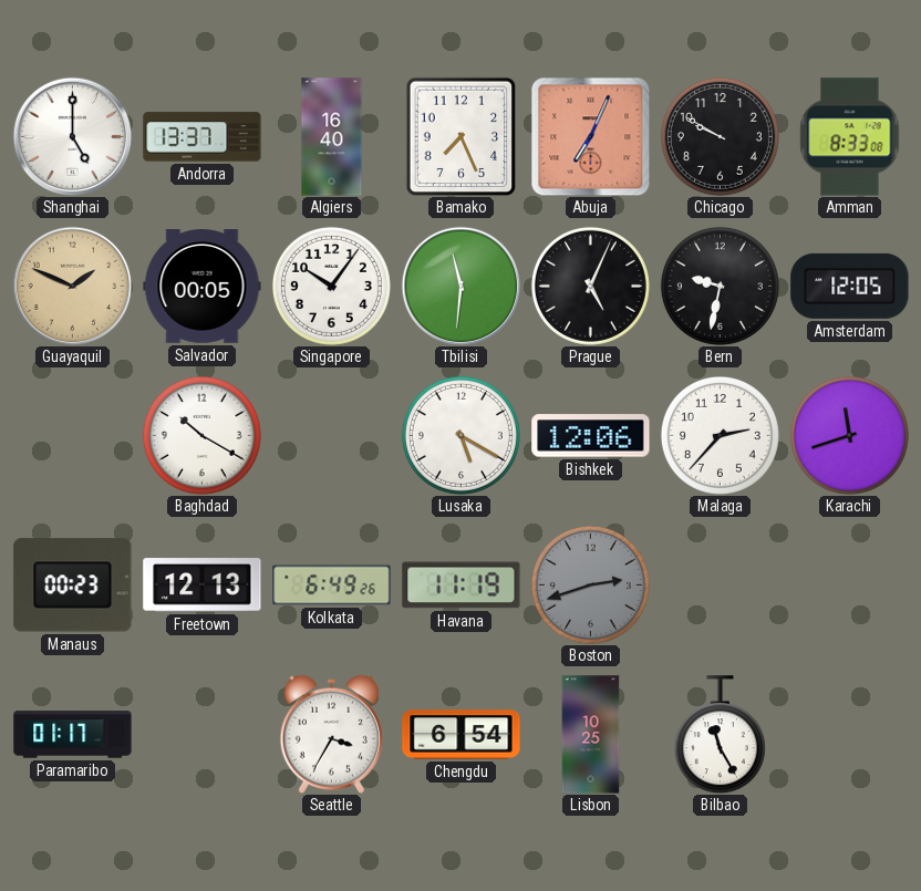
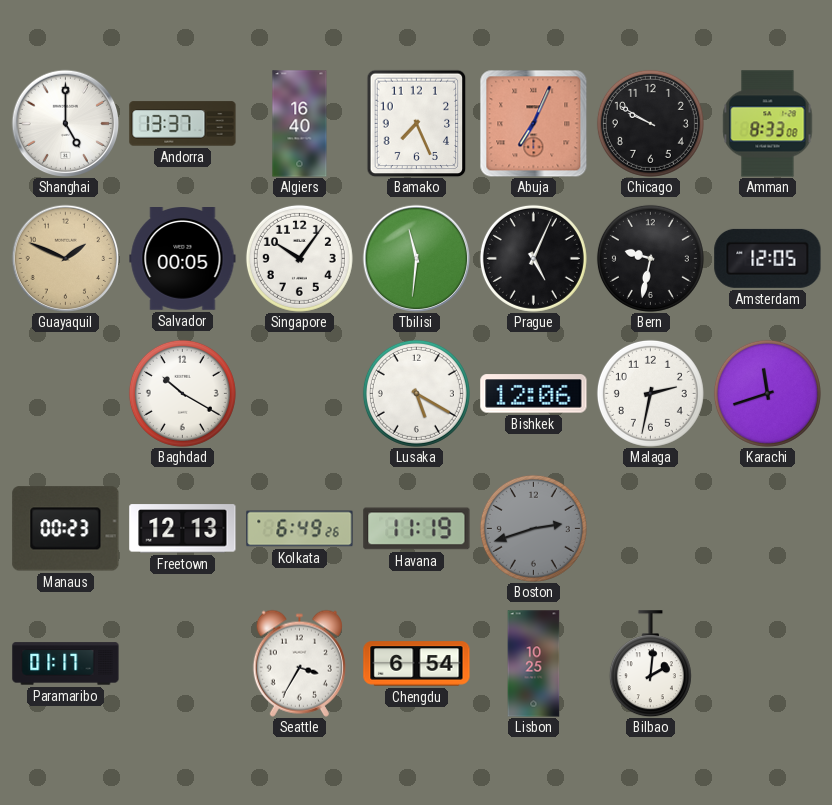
Malaga: 2:37 -> 2:32
Bilbao: 11:25 -> 2:01
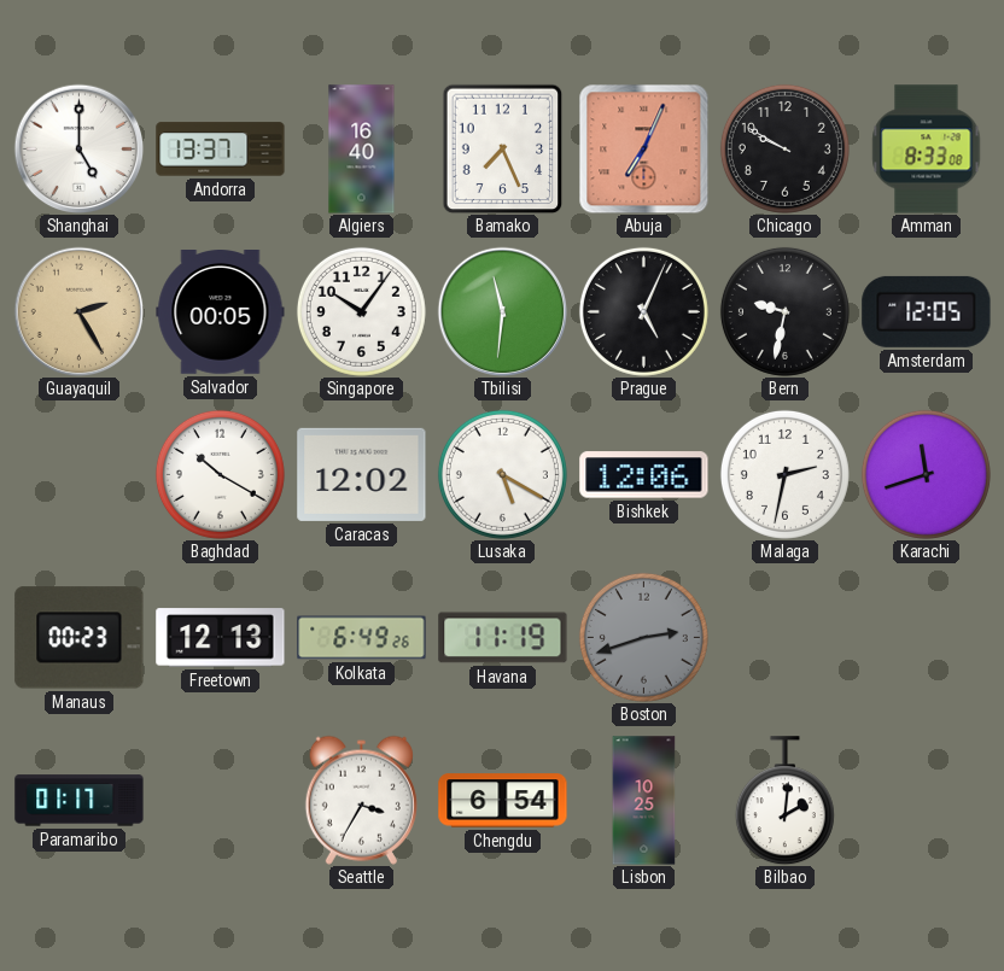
Guayaquil: 1:49 -> 2:25
Caracas: none -> 12:02
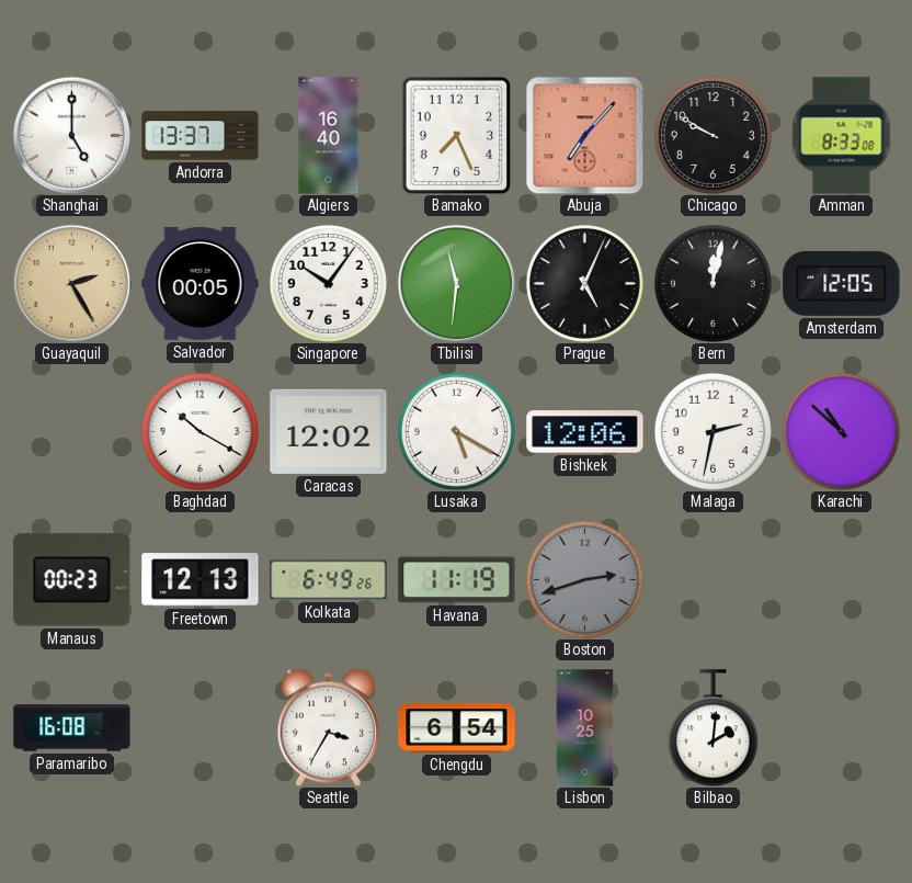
Abuja: 7:04 -> 7:07
Bern: 9:32 -> 12:02
Karachi: 11:42 -> 10:52
Paramaribo: 01:17 -> 16:08
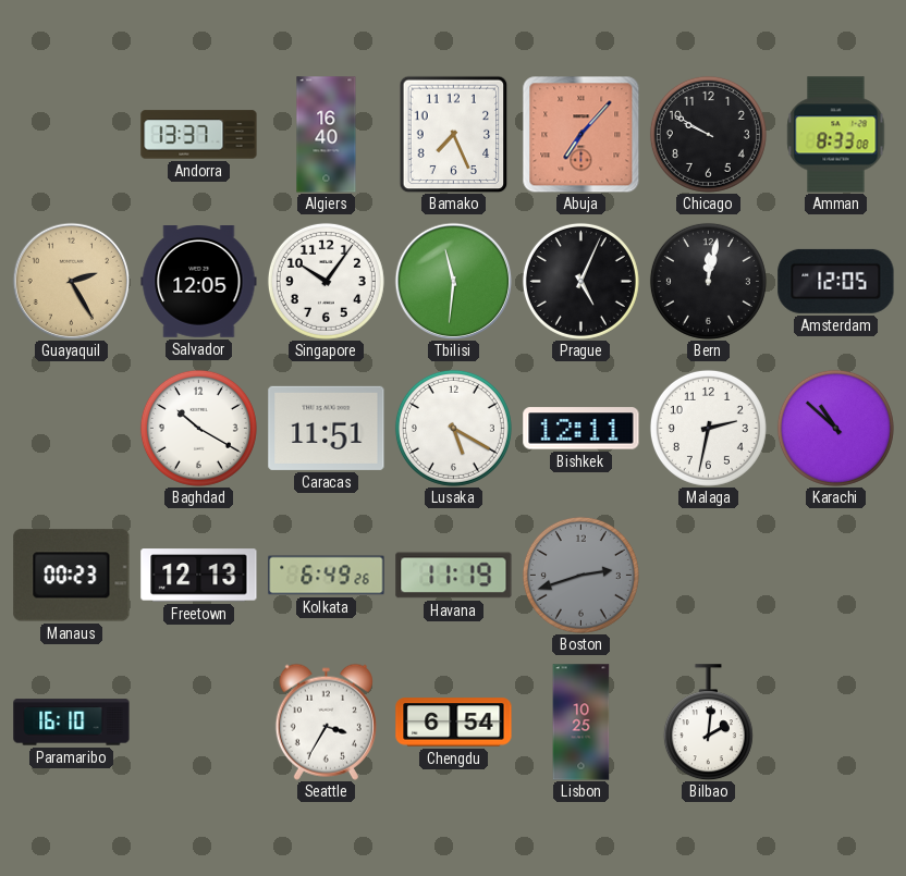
Shanghai: 5:00 -> none
Salvador: 00:05 -> 12:05
Caracas: 12:02 -> 11:51
Bishkek: 12:06 -> 12:11
Paramaribo: 16:08 -> 16:10
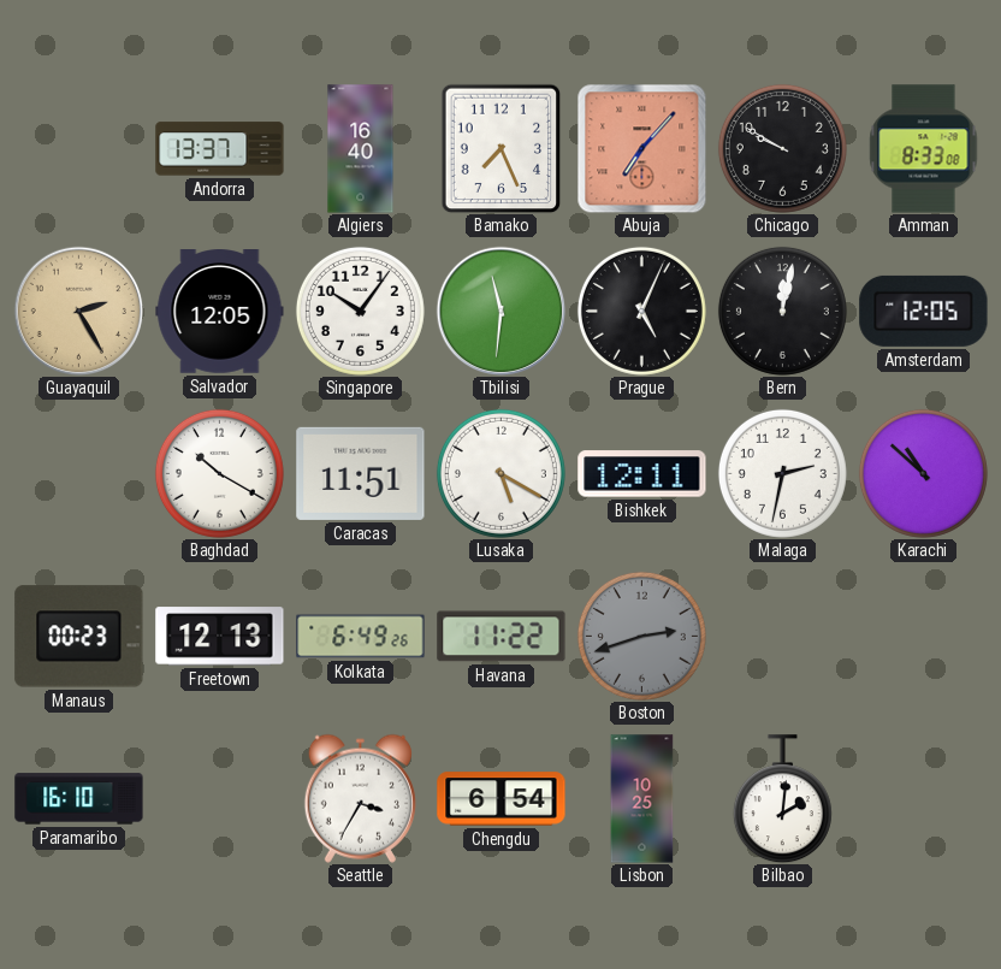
Havana: 11:19 -> 11:22
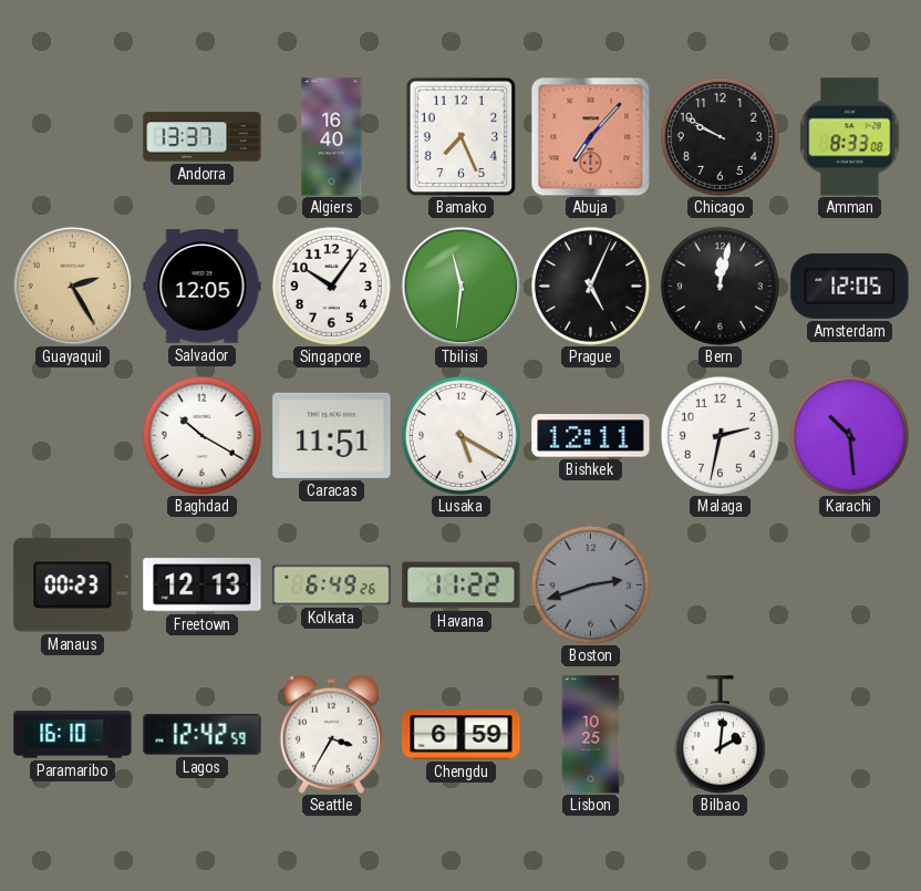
Karachi: 10:52 -> 10:29
Lagos: none -> 12:42
Chengdu: 6:54 -> 6:59
